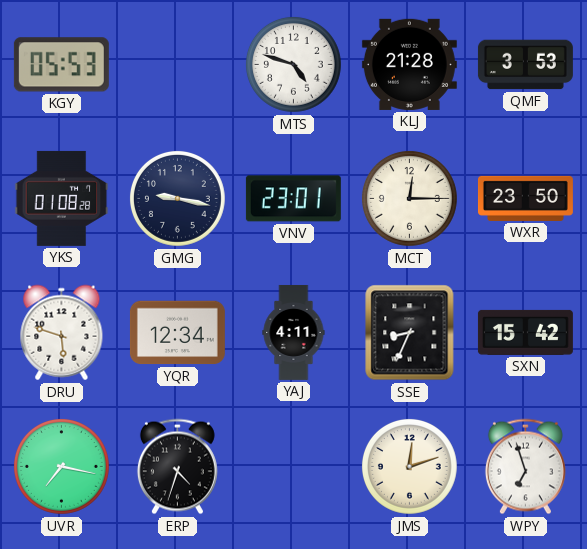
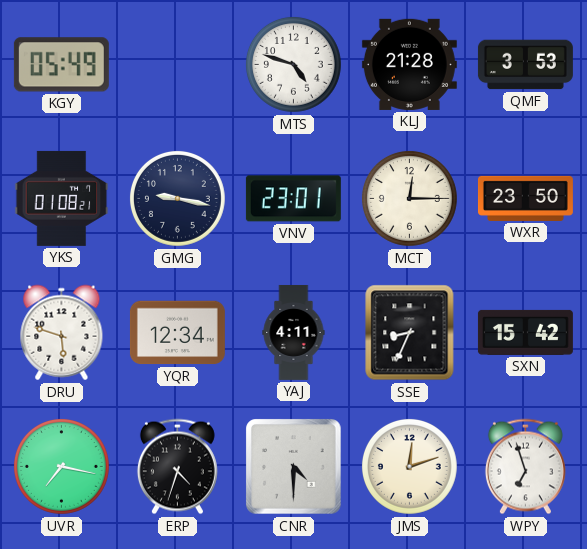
KGY: 05:53 -> 05:49
YKS: 01:08:28 -> 01:08:21
CNR: none -> 4:30
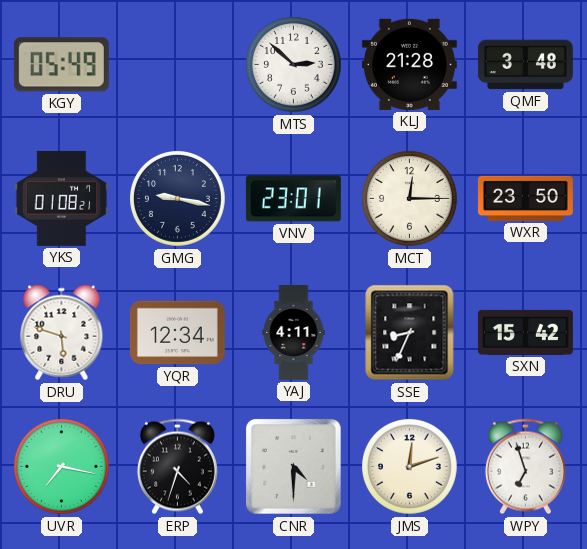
MTS: 4:48 -> 2:52
QMF: 3:53 -> 3:48
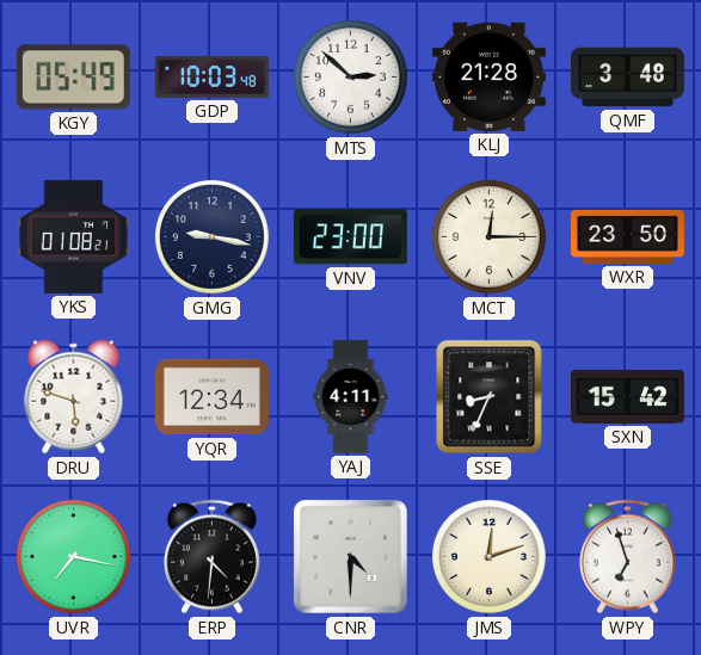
GDP: none -> 10:03
VNV: 23:01 -> 23:00
ERP: 4:33 -> 4:31
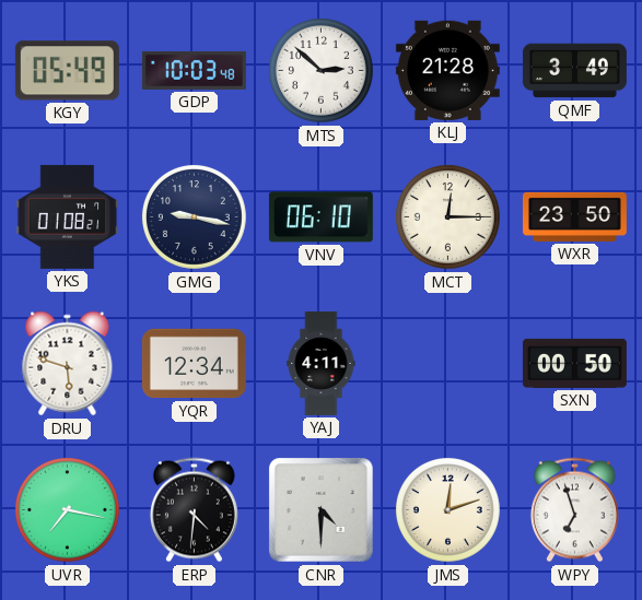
QMF: 3:48 -> 3:49
VNV: 23:00 -> 06:10
SSE: 8:34 -> none
SXN: 15:42 -> 00:50
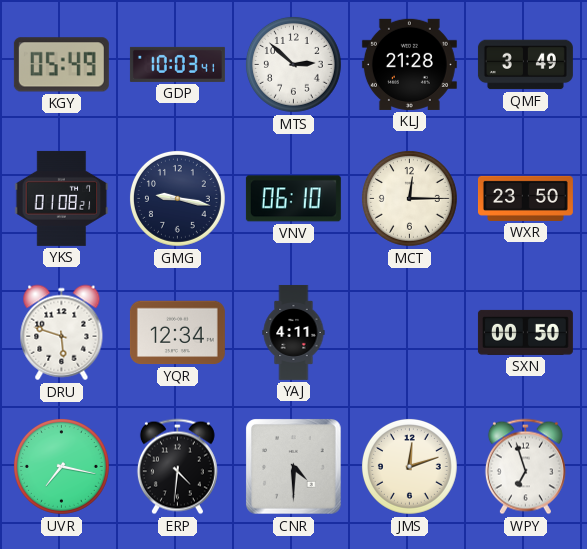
GDP: 10:03:48 -> 10:03:41
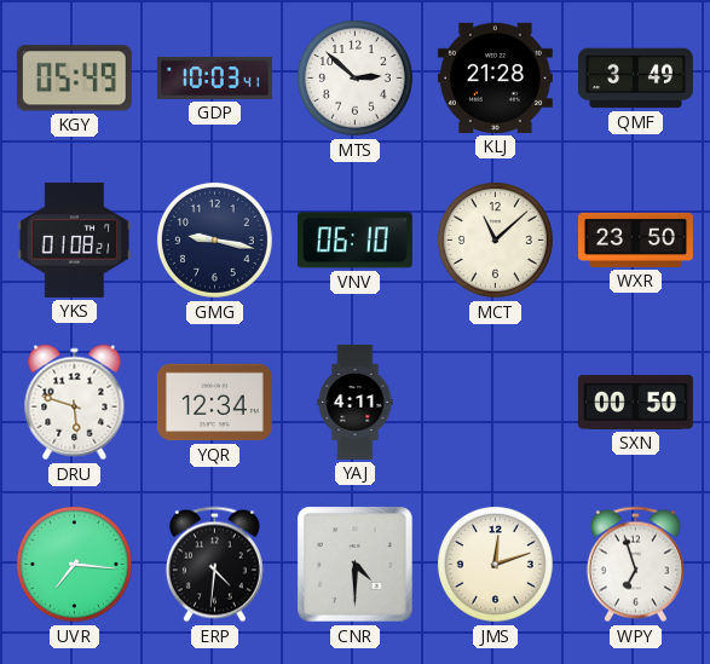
MCT: 12:15 -> 11:08
UVR: 7:17 -> 7:16
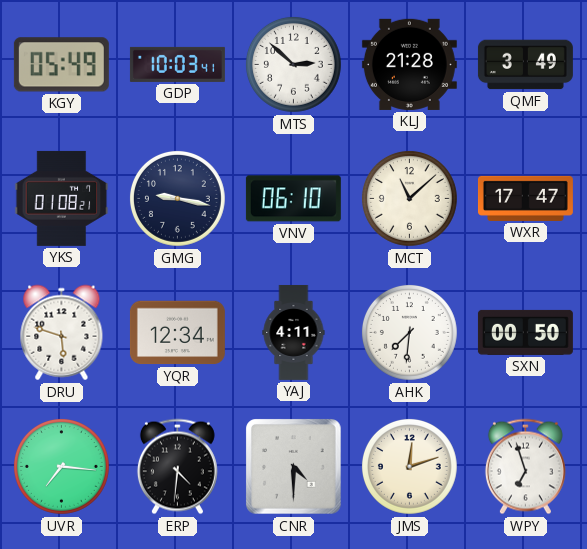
WXR: 23:50 -> 17:47
AHK: none -> 7:31
